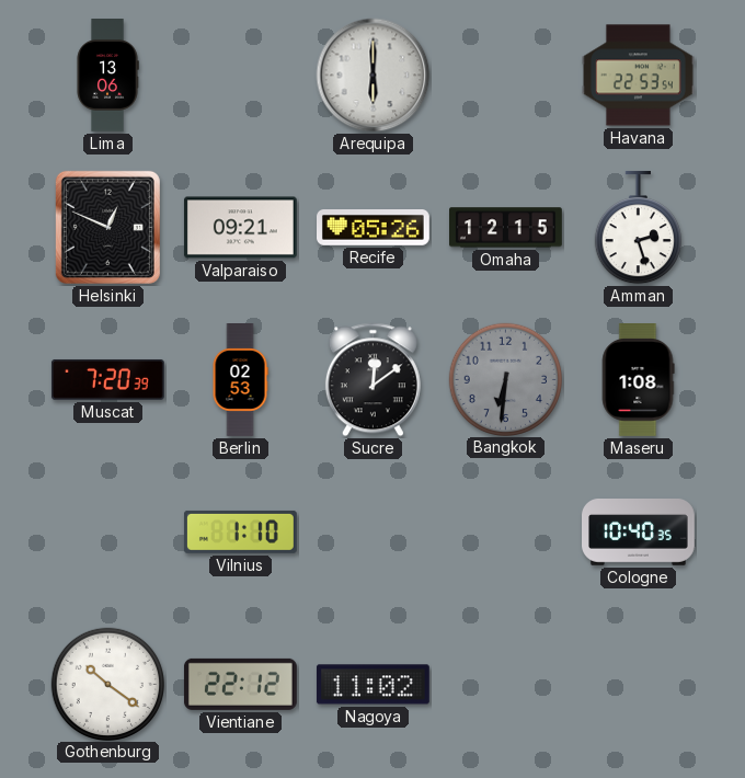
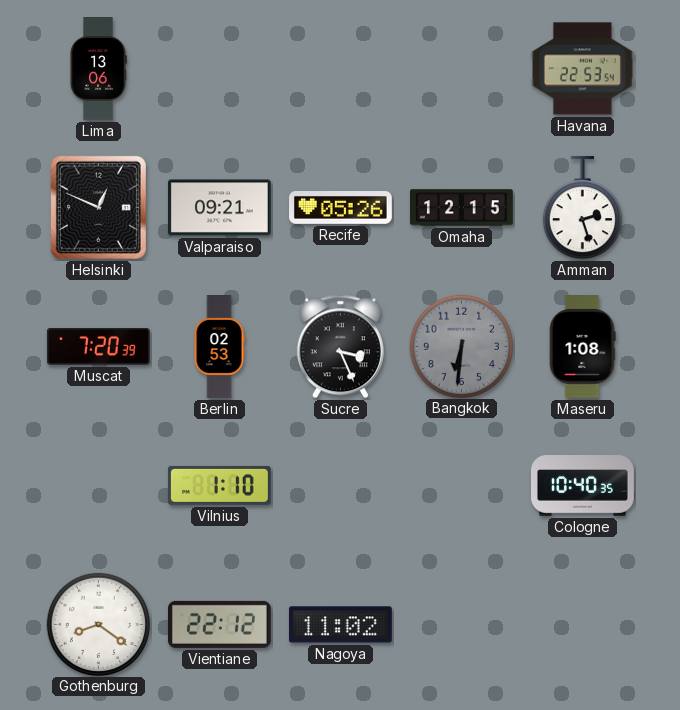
Arequipa: 6:00 -> none
Sucre: 12:09 -> 3:26
Gothenburg: 10:21 -> 8:21
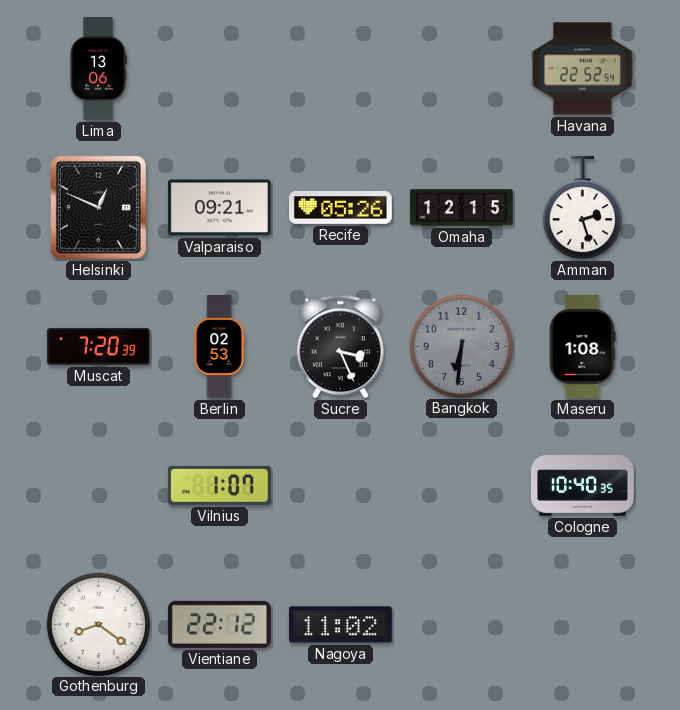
Havana: 22:53 -> 22:52
Vilnius: 1:10 -> 1:07
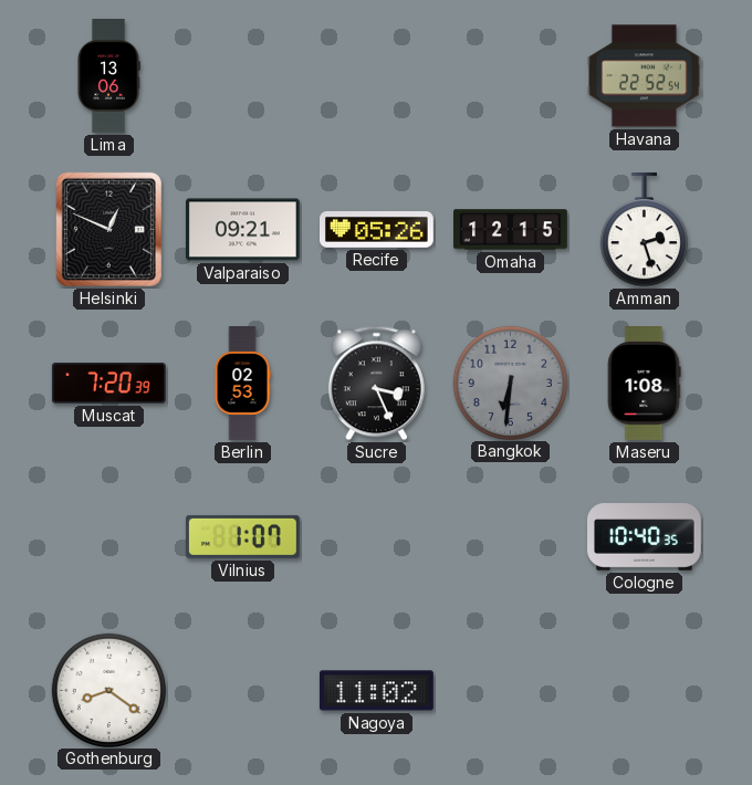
Vientiane: 22:12 -> none
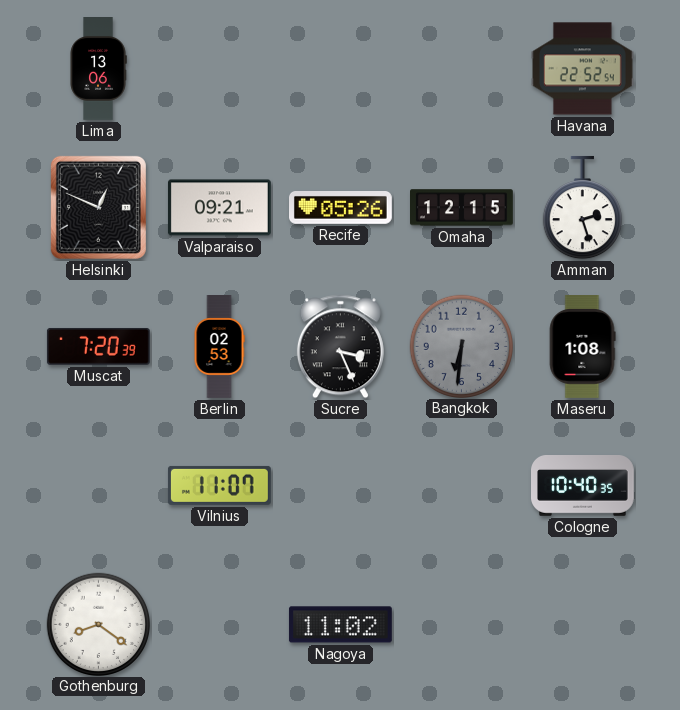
Vilnius: 1:07 -> 11:07
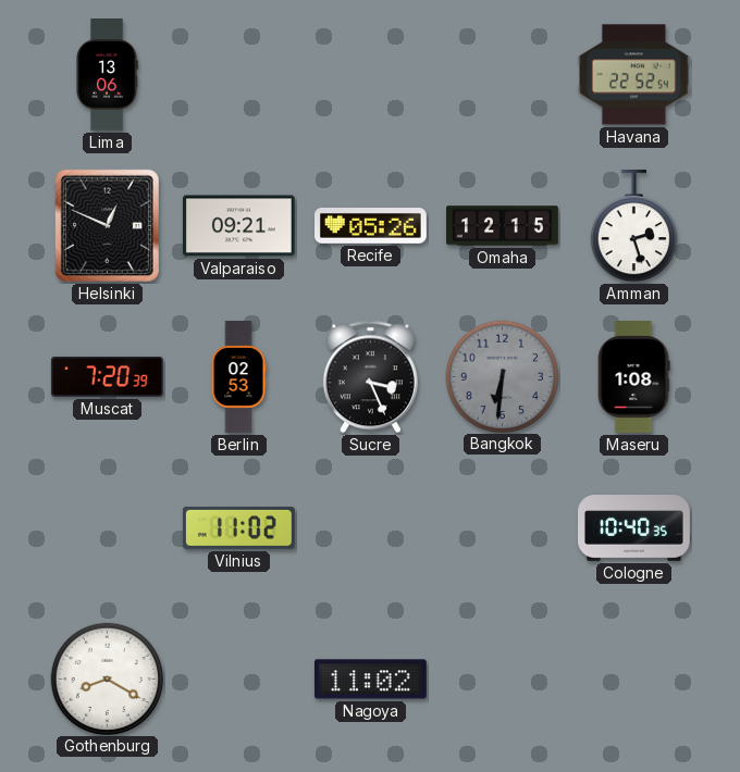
Vilnius: 11:07 -> 11:02
Gothenburg: 8:21 -> 8:20
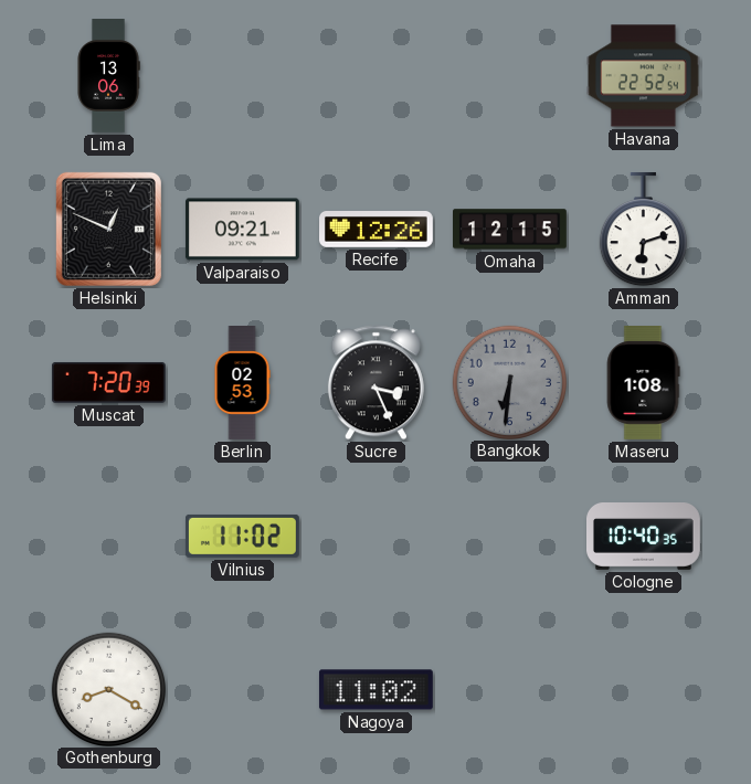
Recife: 05:26 -> 12:26
Amman: 2:27 -> 6:12
